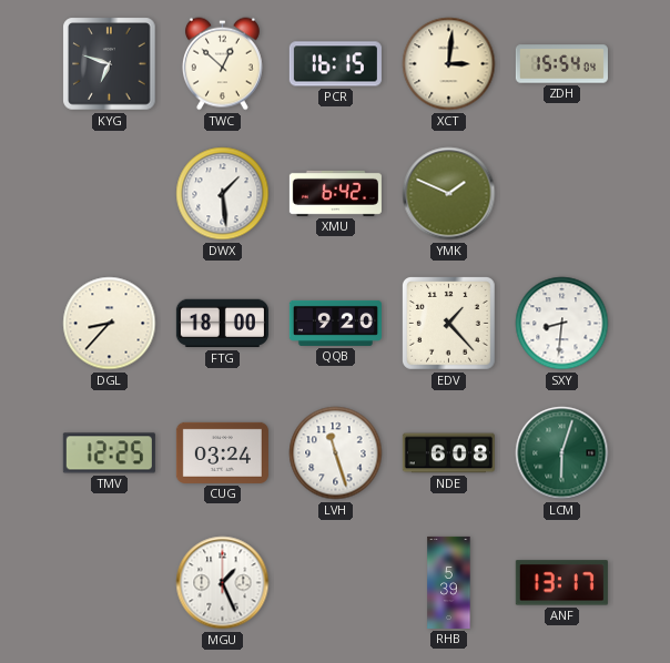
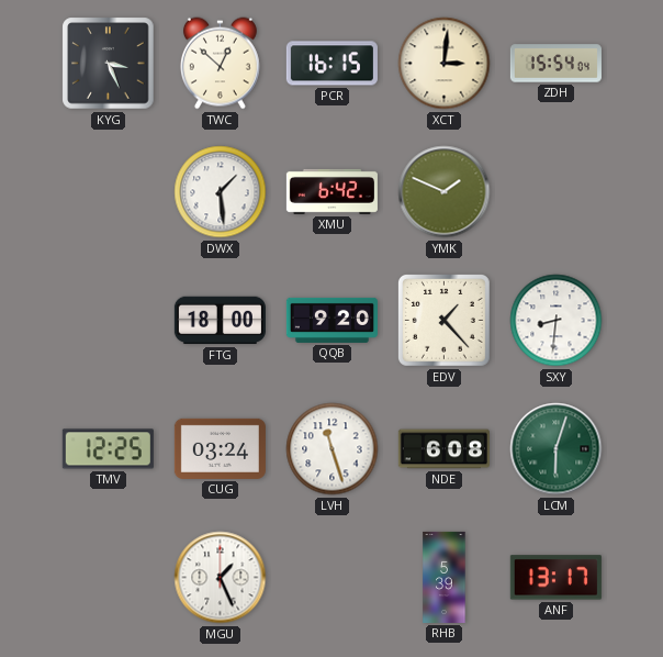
KYG: 6:48 -> 3:26
DGL: 8:37 -> none
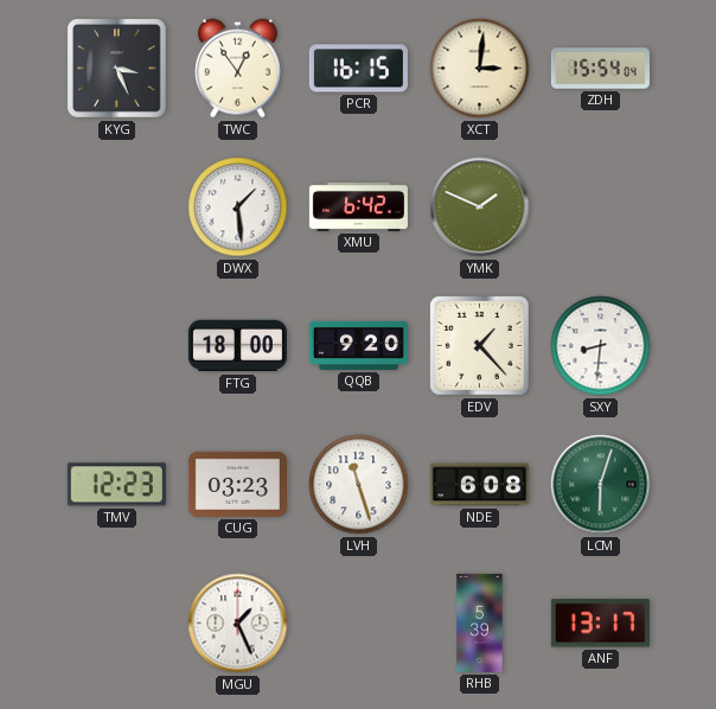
TWC: 12:52 -> 12:54
TMV: 12:25 -> 12:23
CUG: 03:24 -> 03:23
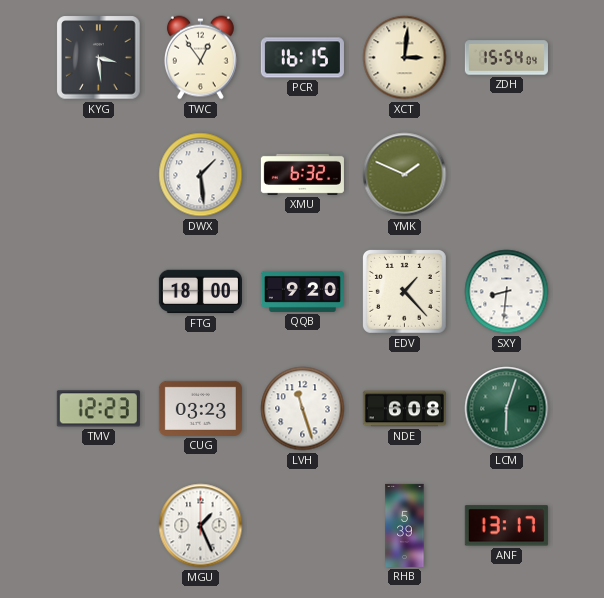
KYG: 3:26 -> 3:29
XMU: 6:42 -> 6:32
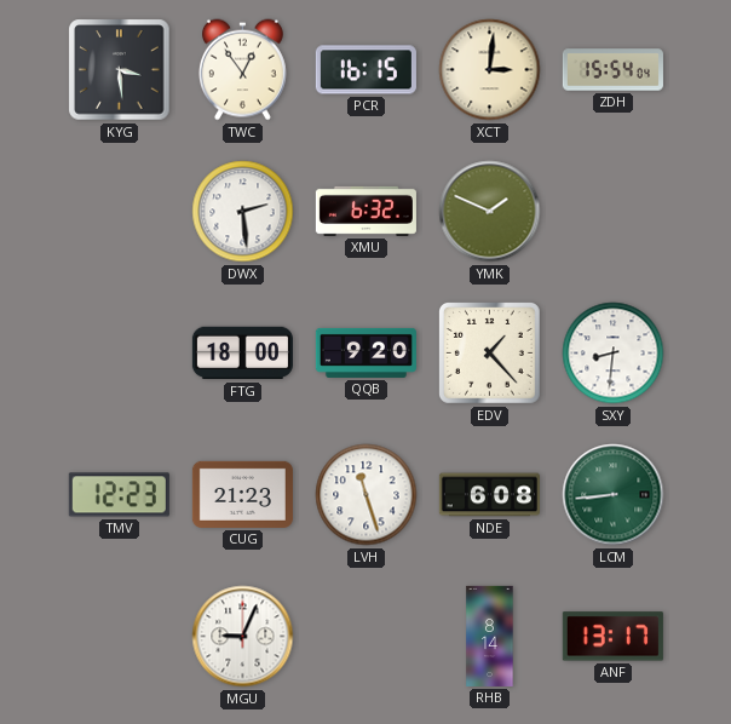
DWX: 1:29 -> 2:29
CUG: 03:23 -> 21:23
LCM: 6:03 -> 8:44
MGU: 1:26 -> 9:04
RHB: 5:39 -> 8:14
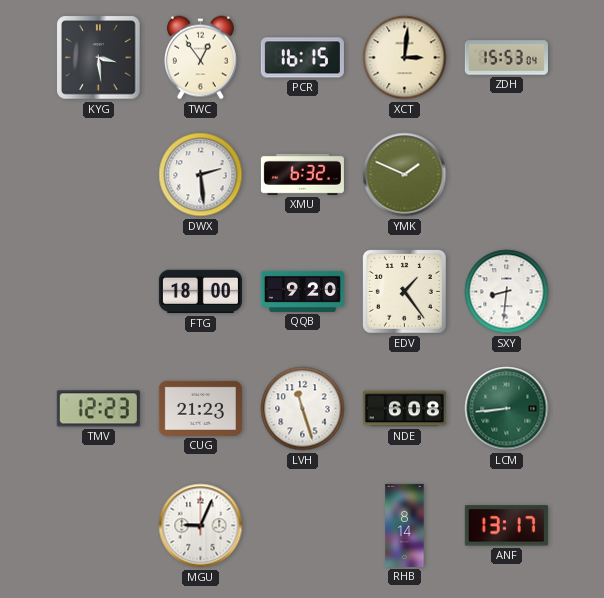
ZDH: 15:54 -> 15:53
EDV: 1:23 -> 1:24
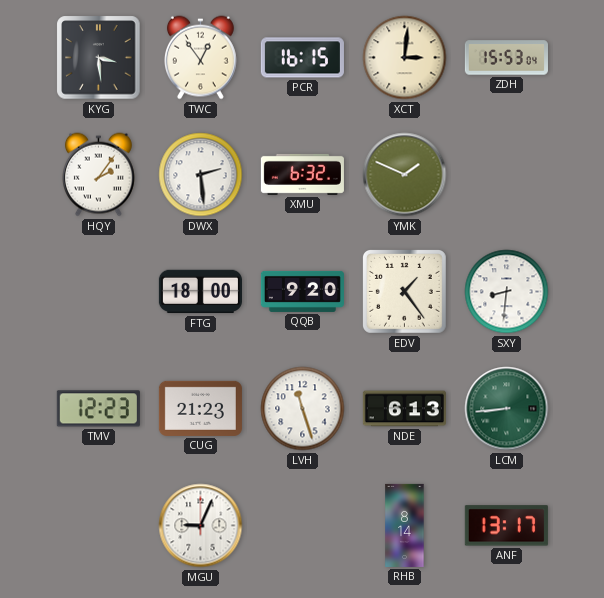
HQY: none -> 2:06
NDE: 6:08 -> 6:13
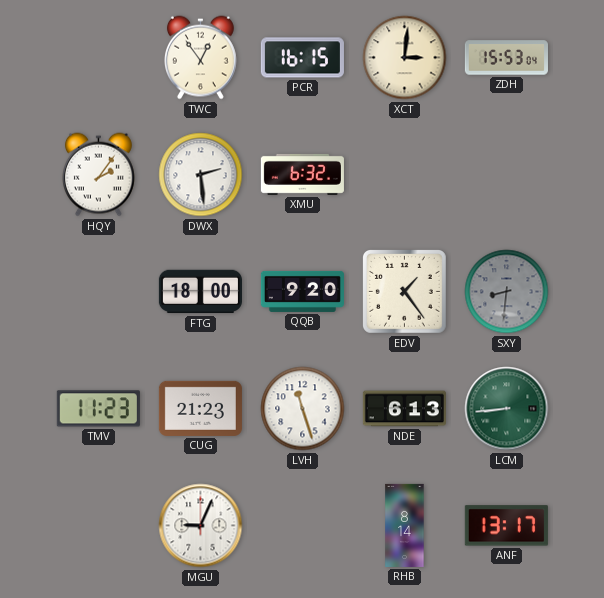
KYG: 3:29 -> none
YMK: 1:49 -> none
SXY dial: white -> grey
TMV: 12:23 -> 11:23
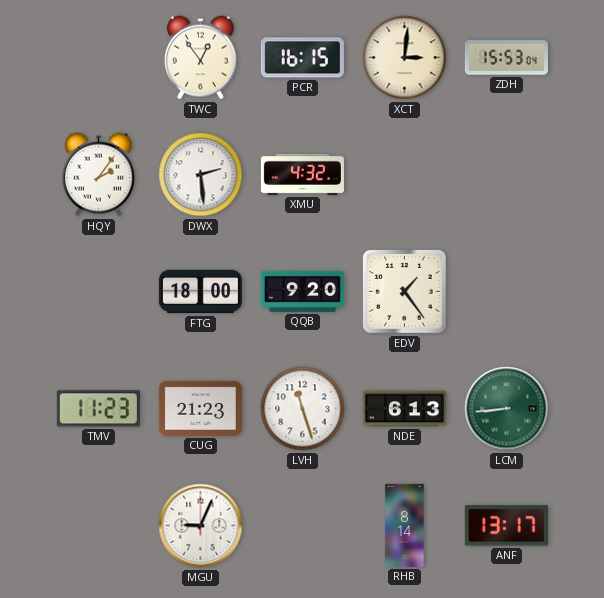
XMU: 6:32 -> 4:32
SXY: 8:31 -> none
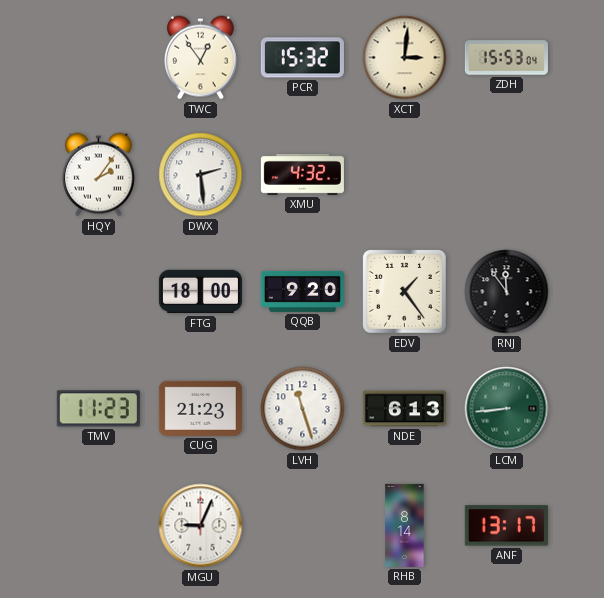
PCR: 16:15 -> 15:32
RNJ: none -> 11:54
